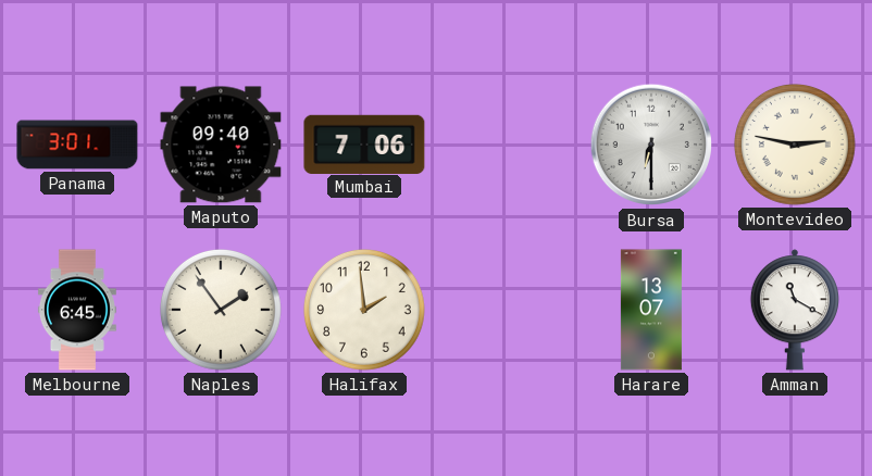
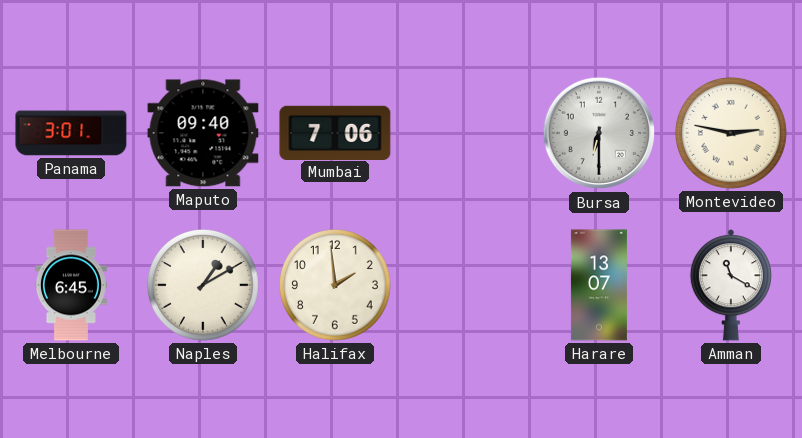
Naples: 1:54 -> 1:10
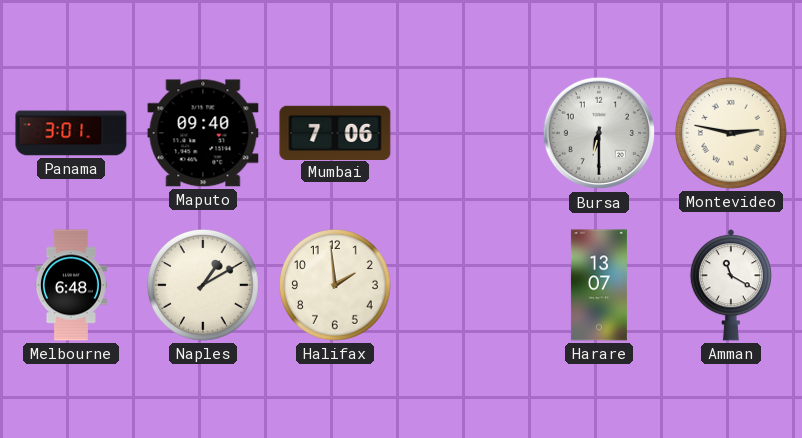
Melbourne: 6:45 -> 6:48
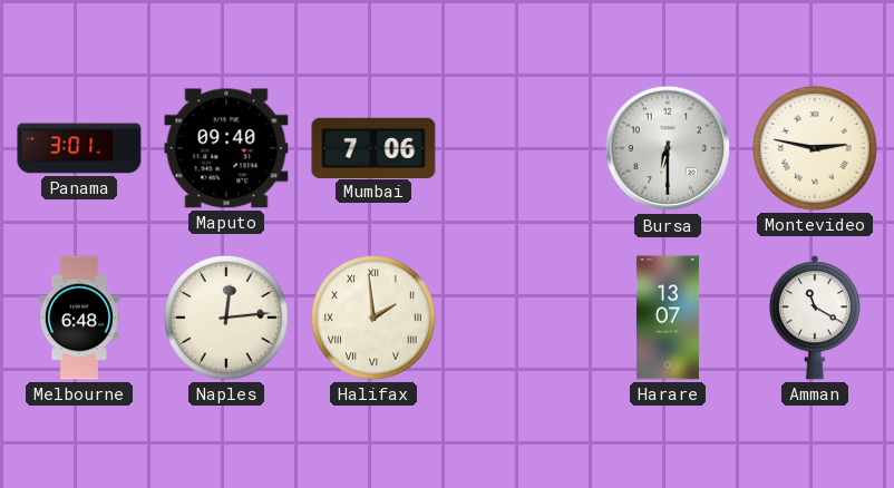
Naples: 1:10 -> 12:14
Halifax numerals: Arabic -> Roman
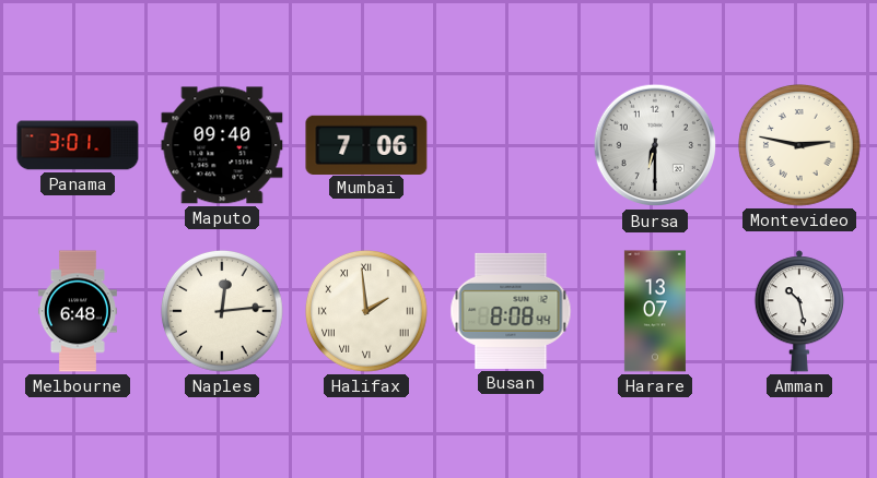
Busan: none -> 8:08
Amman: 11:20 -> 10:28
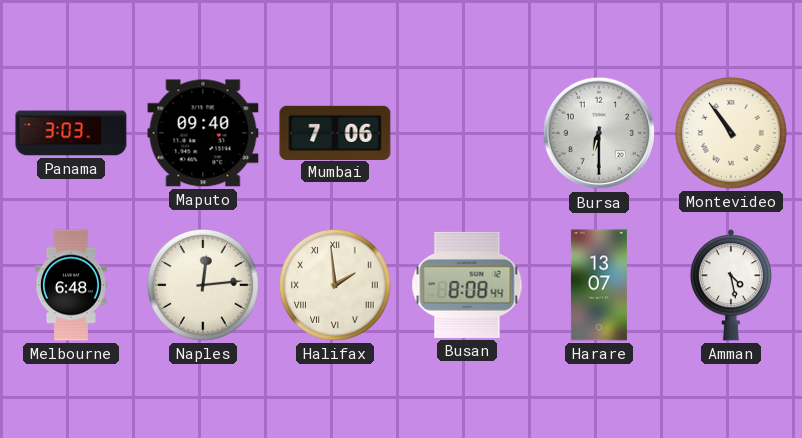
Panama: 3:01 -> 3:03
Montevideo: 2:47 -> 10:54
Amman: 10:28 -> 4:28
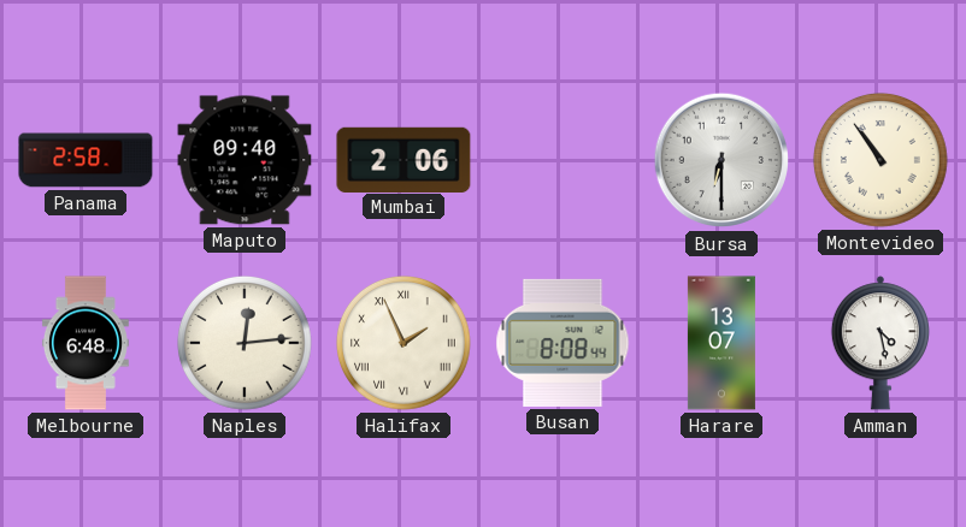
Panama: 3:03 -> 2:58
Mumbai: 7:06 -> 2:06
Halifax: 1:59 -> 1:56
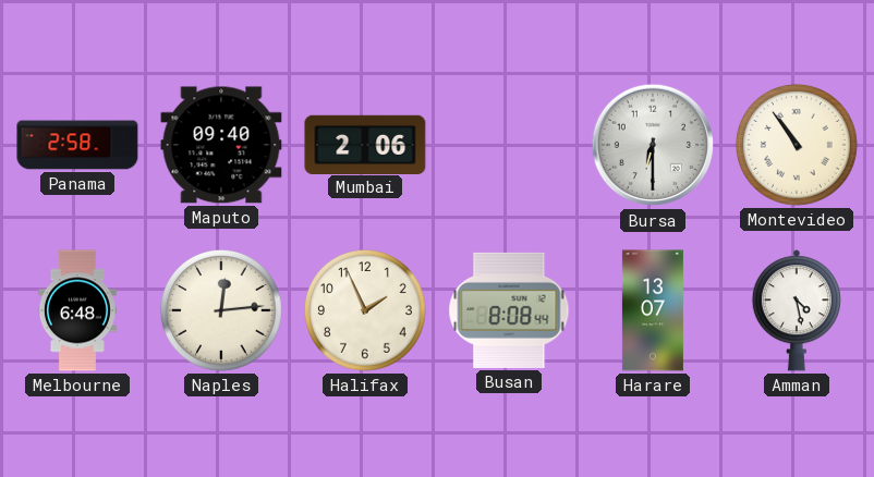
Halifax numerals: Roman -> Arabic
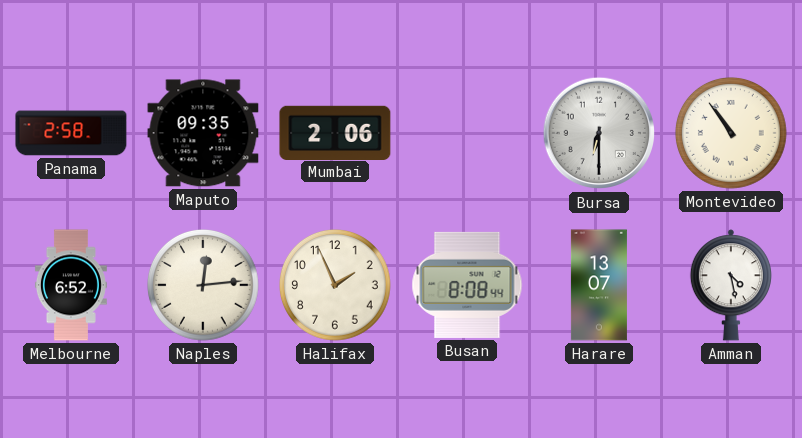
Maputo: 09:40 -> 09:35
Melbourne: 6:48 -> 6:52
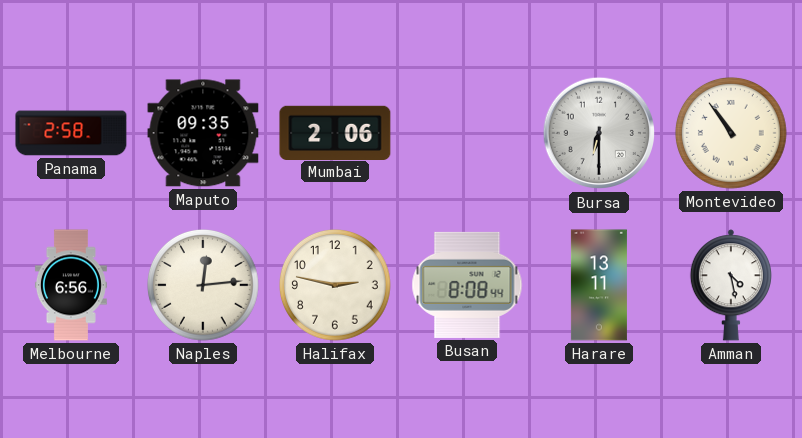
Melbourne: 6:52 -> 6:56
Halifax: 1:56 -> 2:47
Harare: 13:07 -> 13:11
